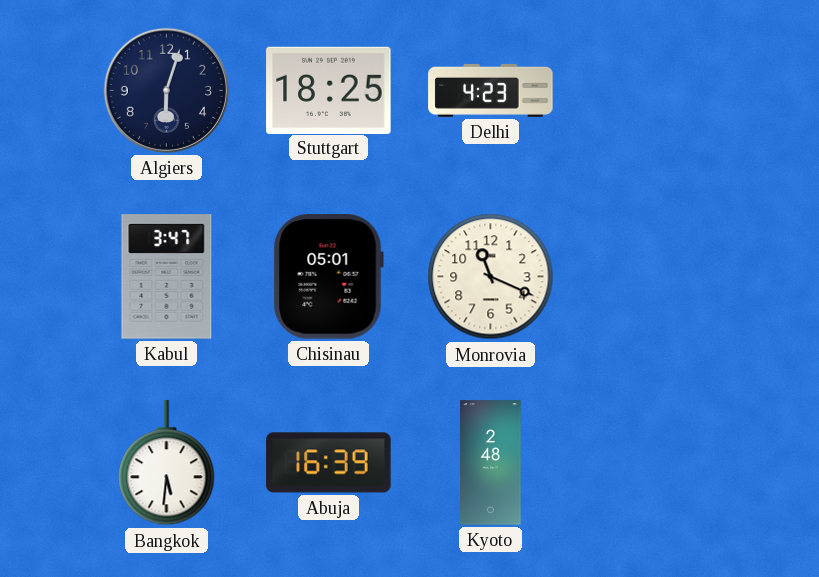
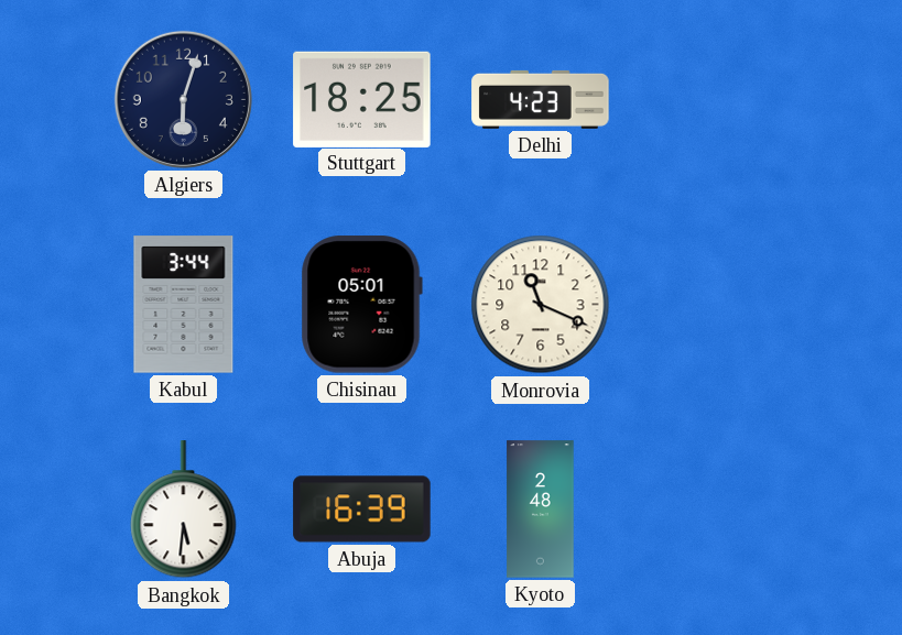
Kabul: 3:47 -> 3:44
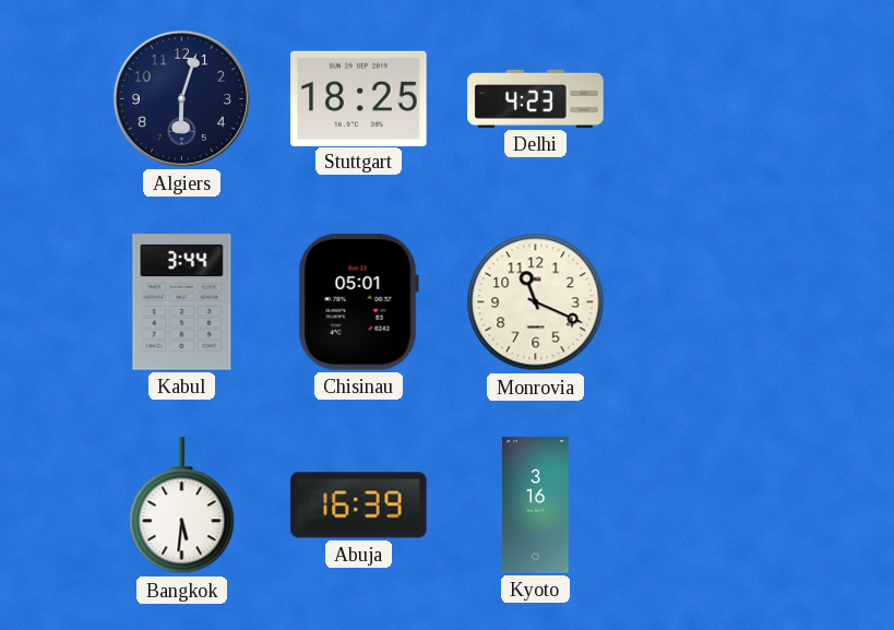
Kyoto: 2:48 -> 3:16
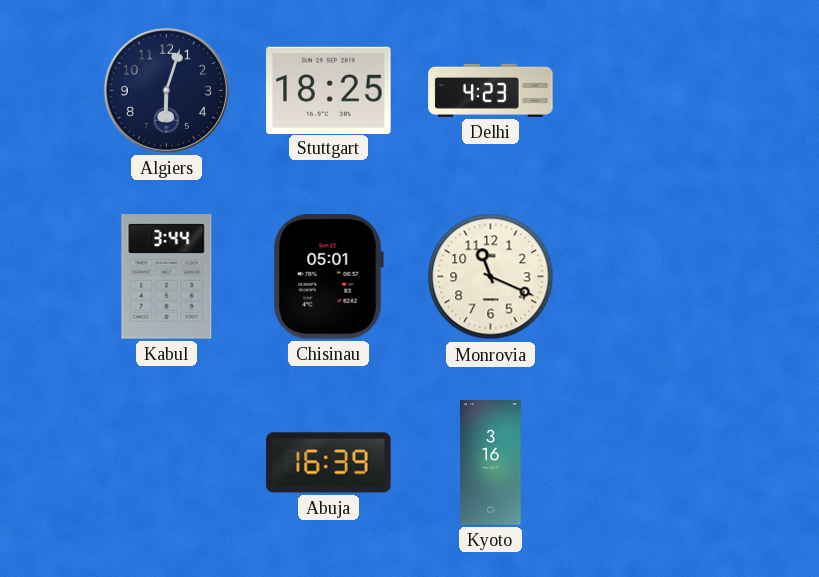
Bangkok: 5:31 -> none
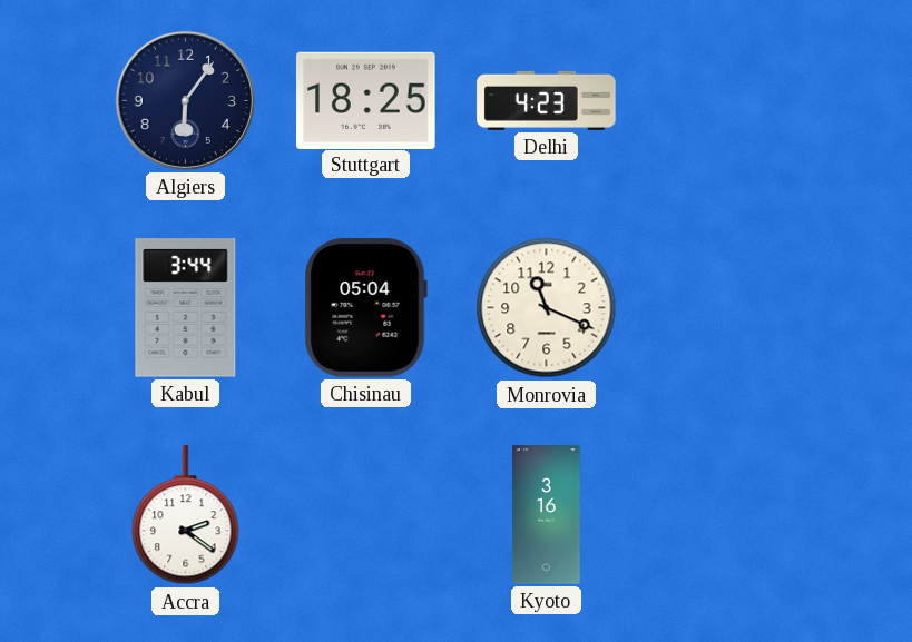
Algiers: 6:03 -> 6:06
Chisinau: 05:01 -> 05:04
Accra: none -> 2:21
Abuja: 16:39 -> none
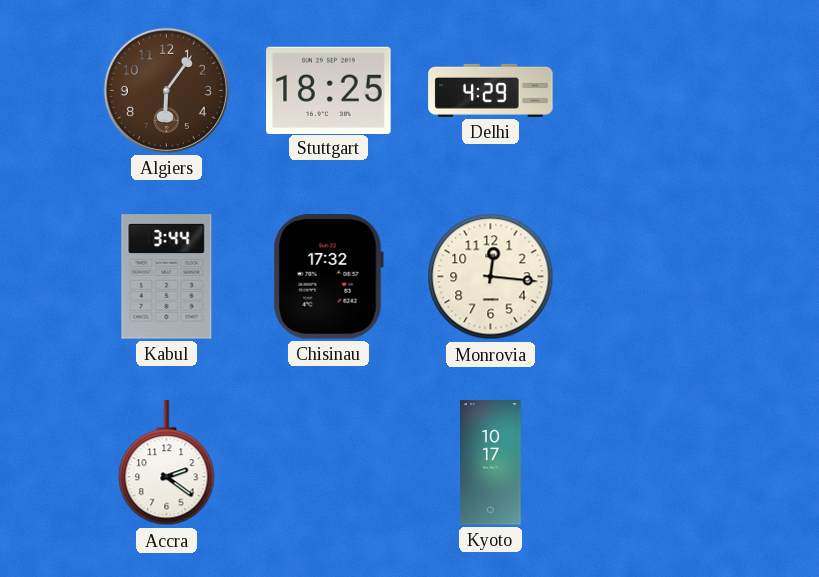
Algiers dial: navy -> brown
Delhi: 4:23 -> 4:29
Chisinau: 05:04 -> 17:32
Monrovia: 11:19 -> 12:16
Kyoto: 3:16 -> 10:17
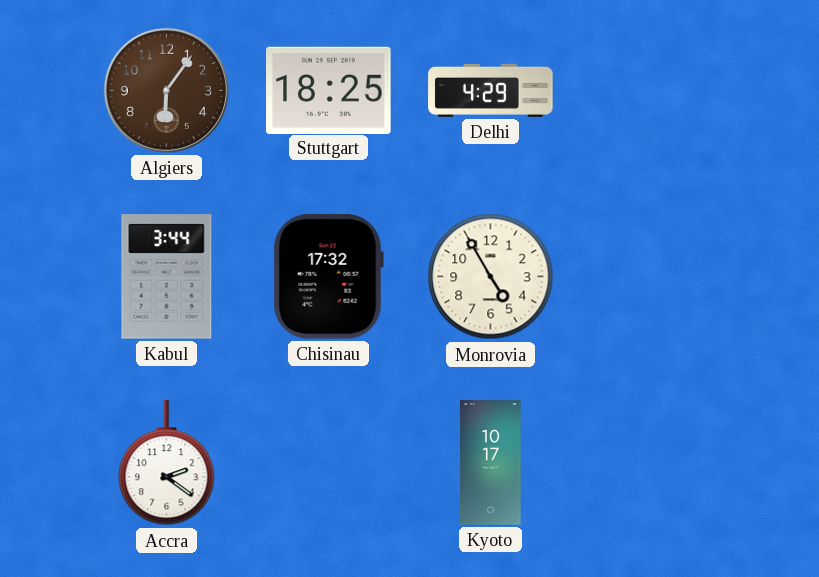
Monrovia: 12:16 -> 4:55
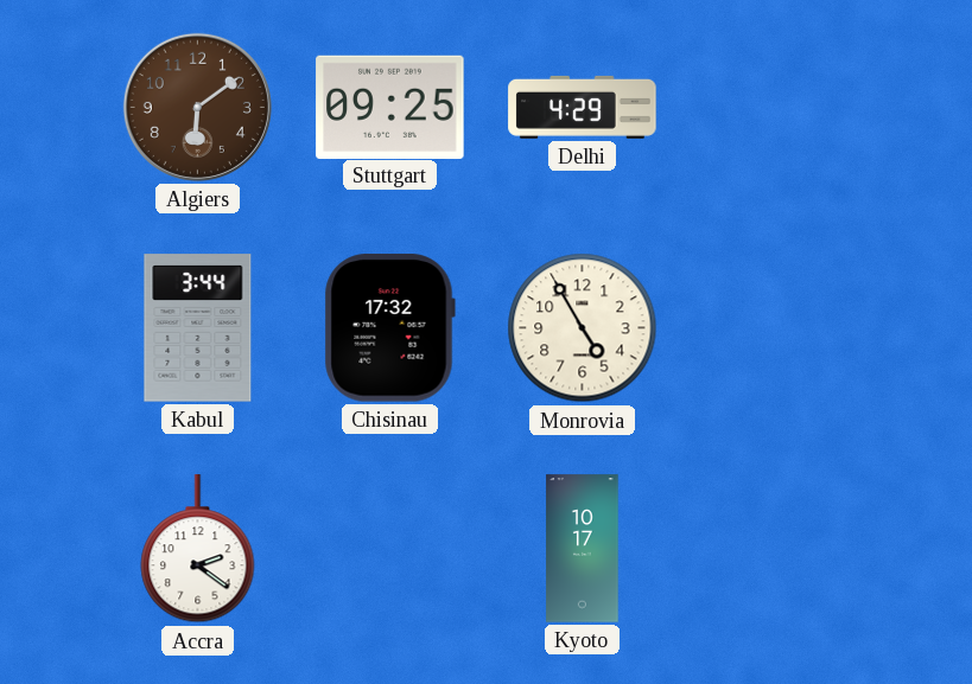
Algiers: 6:06 -> 6:09
Stuttgart: 18:25 -> 09:25
